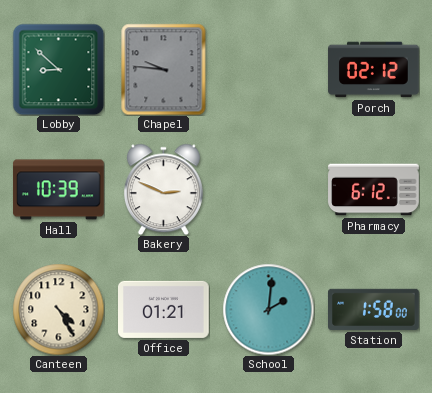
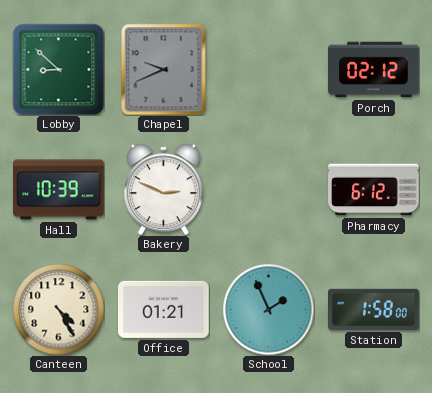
Chapel: 9:46 -> 9:41
School: 2:01 -> 1:56
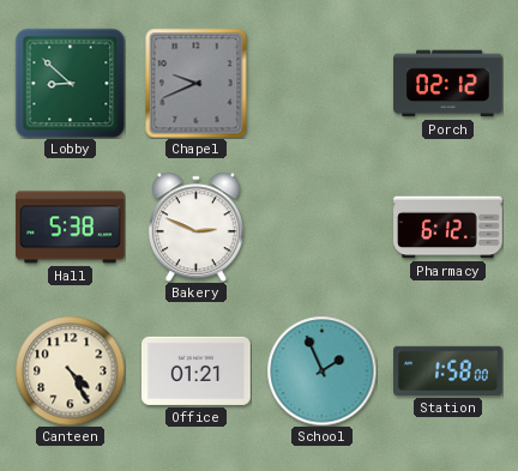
Hall: 10:39 -> 5:38
